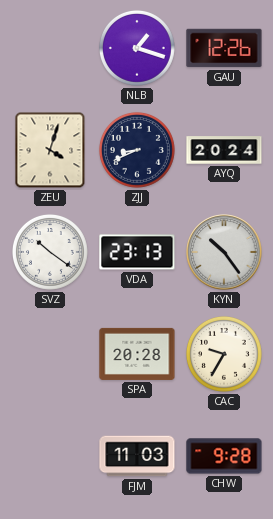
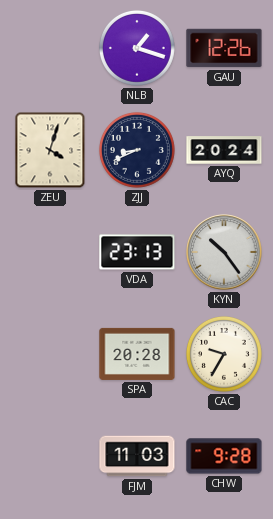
SVZ: 10:21 -> none
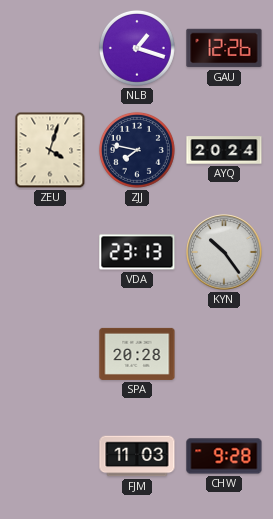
ZJJ: 8:41 -> 7:47
CAC: 9:35 -> none
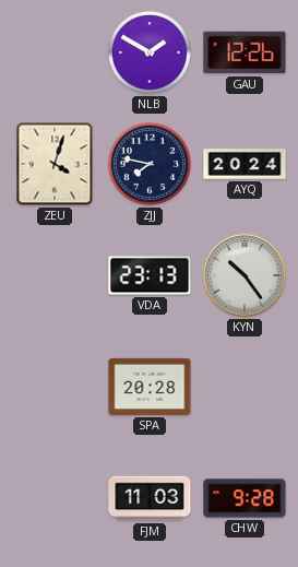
NLB: 1:18 -> 1:50
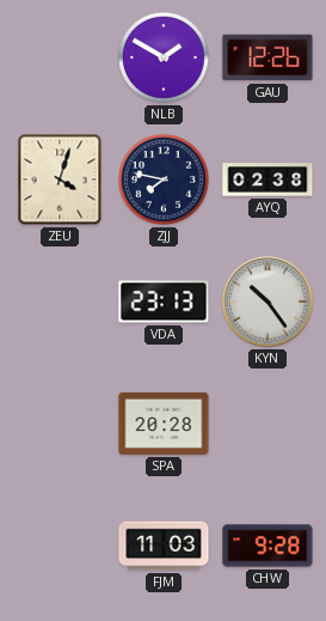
AYQ: 20:24 -> 02:38
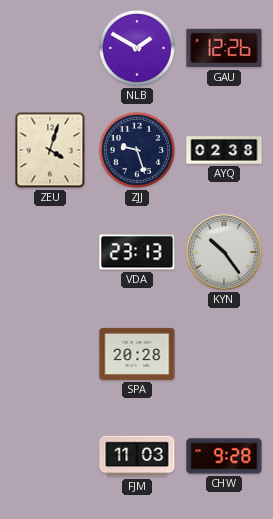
ZJJ: 7:47 -> 9:27
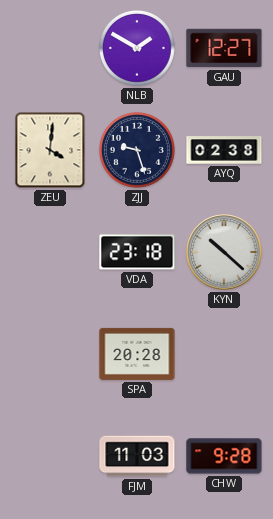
GAU: 12:26 -> 12:27
ZEU: 4:03 -> 4:01
VDA: 23:13 -> 23:18
KYN: 10:24 -> 10:22
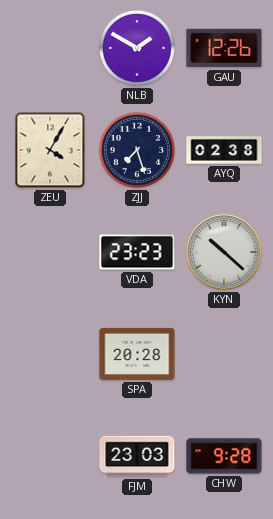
GAU: 12:27 -> 12:26
ZEU: 4:01 -> 4:05
ZJJ: 9:27 -> 7:27
VDA: 23:18 -> 23:23
FJM: 11:03 -> 23:03
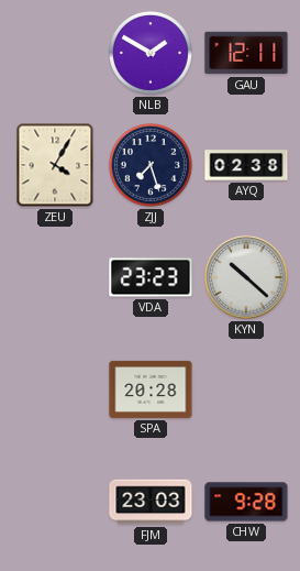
GAU: 12:26 -> 12:11
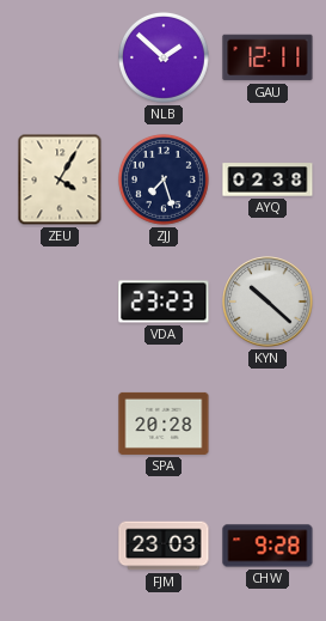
NLB: 1:50 -> 1:52
